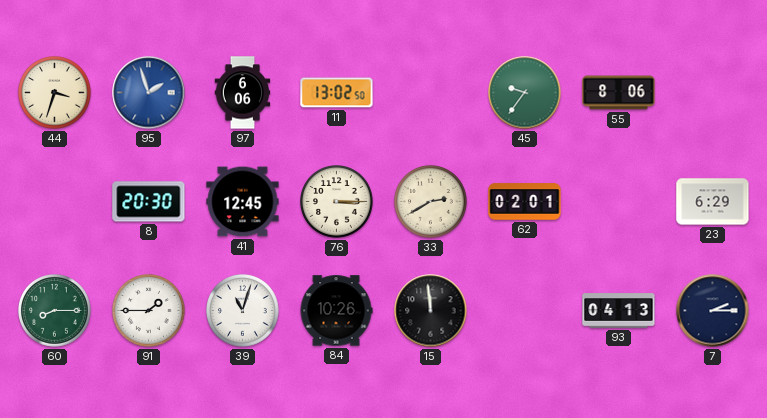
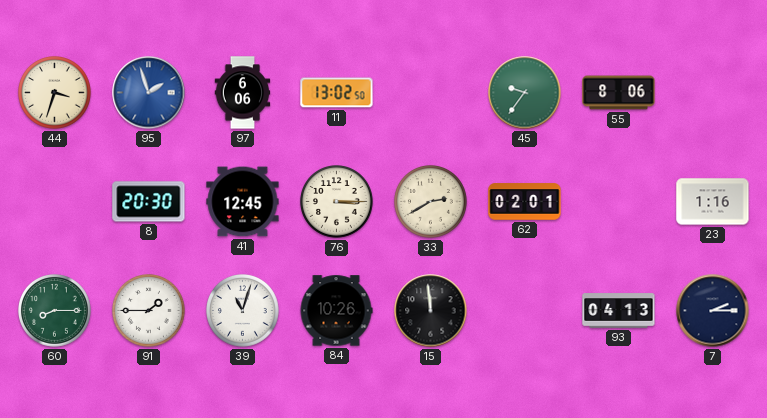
23: 6:29 -> 1:16
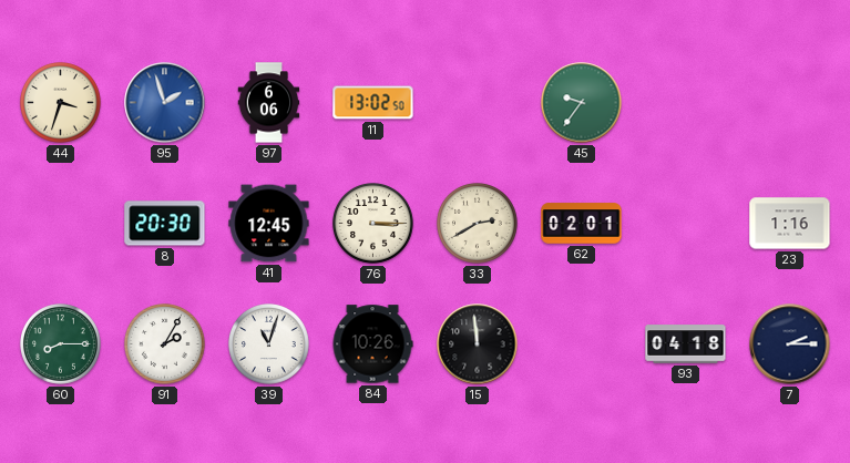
55: 8:06 -> none
91: 1:45 -> 2:05
93: 04:13 -> 04:18
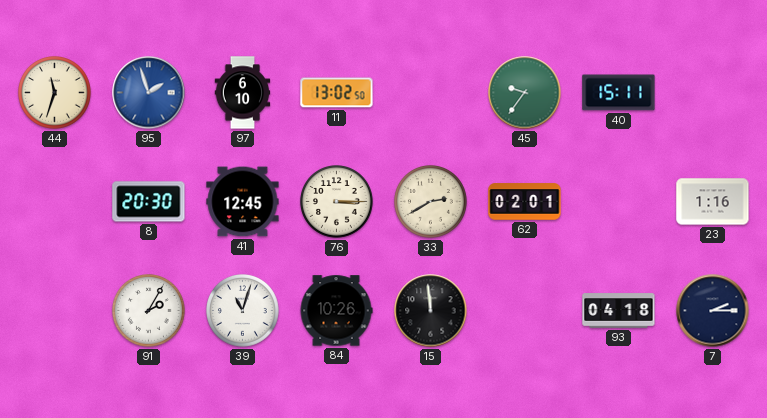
44: 3:33 -> 11:33
97: 6:06 -> 6:10
40: none -> 15:11
60: 8:15 -> none
